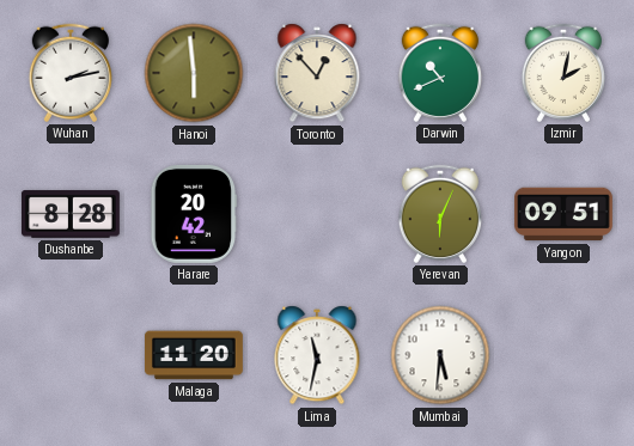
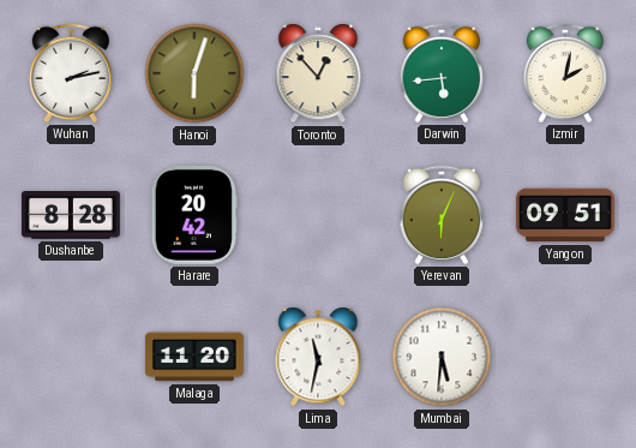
Hanoi: 5:59 -> 6:03
Darwin: 10:41 -> 5:44
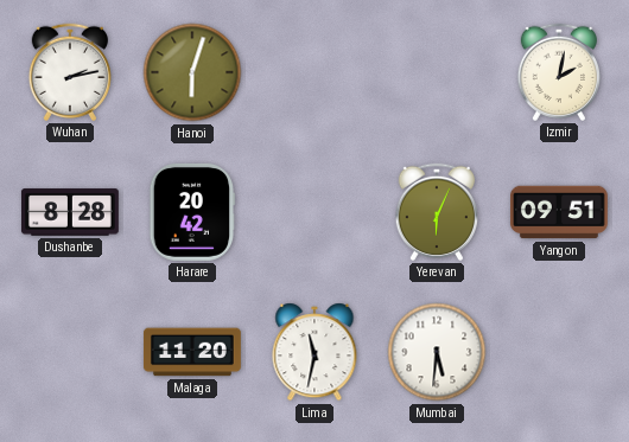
Toronto: 12:53 -> none
Darwin: 5:44 -> none
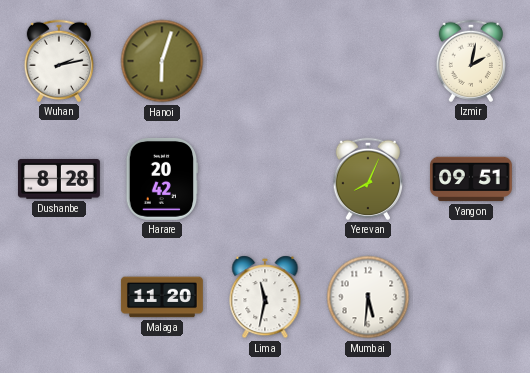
Yerevan: 6:04 -> 8:04
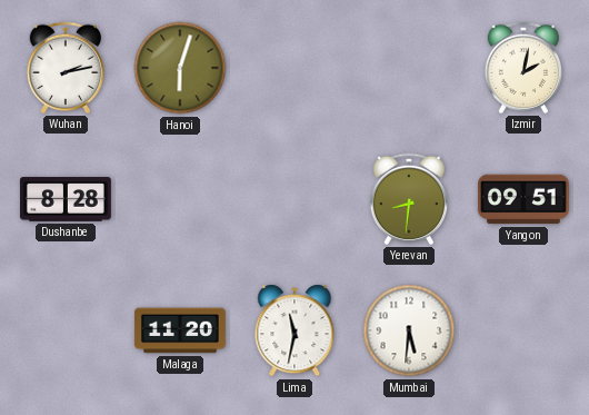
Harare: 20:42 -> none
Yerevan: 8:04 -> 8:31
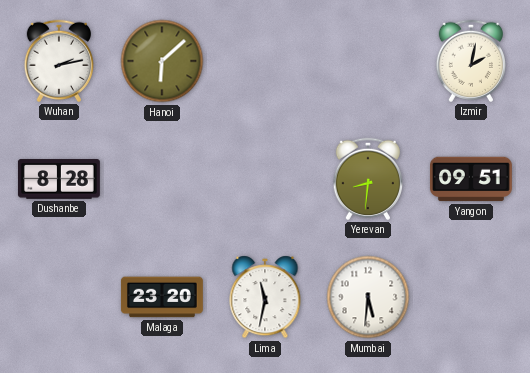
Hanoi: 6:03 -> 6:08
Malaga: 11:20 -> 23:20
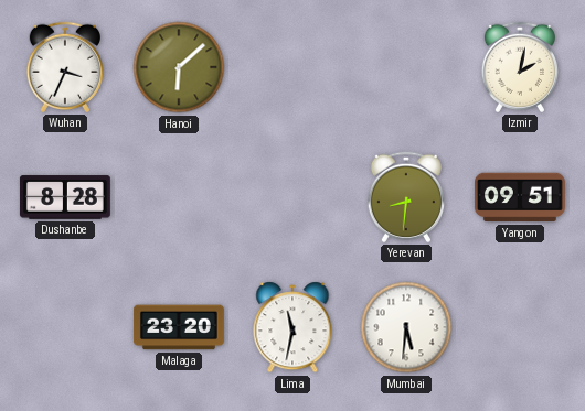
Wuhan: 2:13 -> 3:34
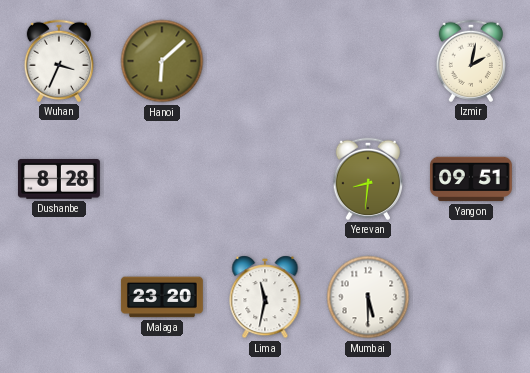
Mumbai: 5:31 -> 5:30
